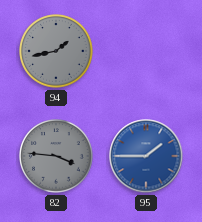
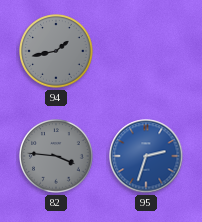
95: 1:45 -> 2:33
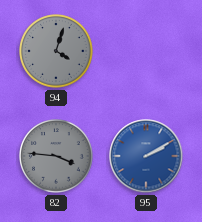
94: 1:43 -> 4:03
95: 2:33 -> 2:10
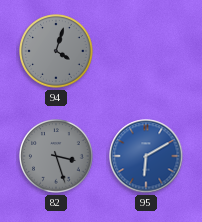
82: 3:46 -> 3:27
95: 2:10 -> 6:10
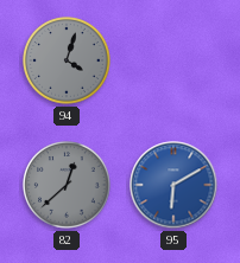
82: 3:27 -> 12:38
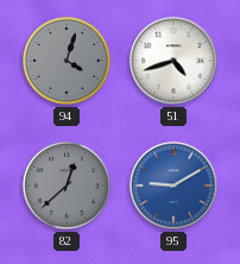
51: none -> 4:42
95: 6:10 -> 9:10
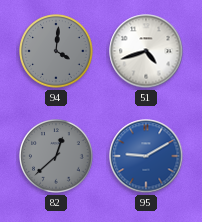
94: 4:03 -> 4:01
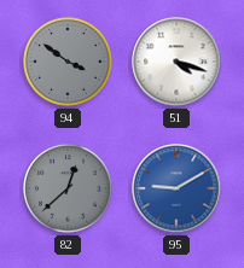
94: 4:01 -> 3:51
51: 4:42 -> 4:18
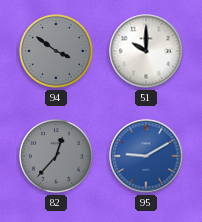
51: 4:18 -> 10:00
82: 12:38 -> 12:37
